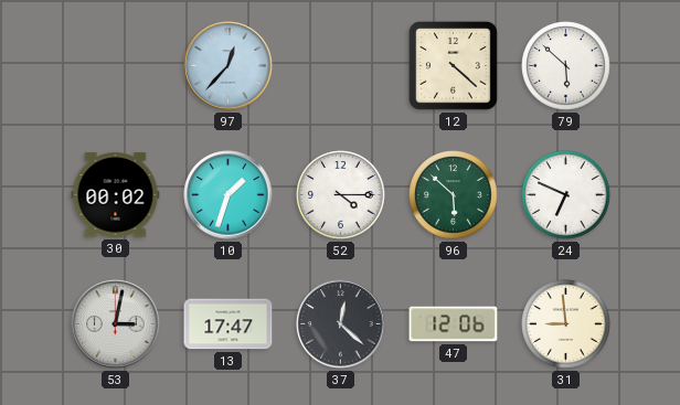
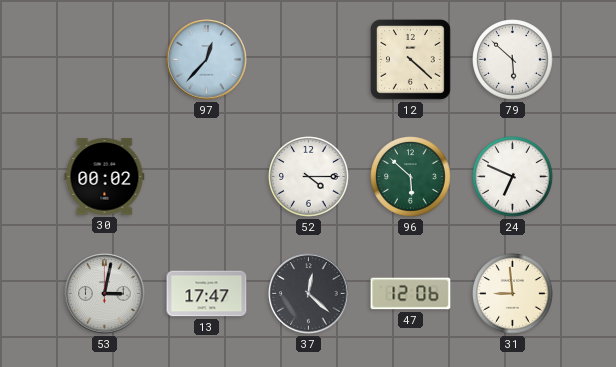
10: 1:33 -> none
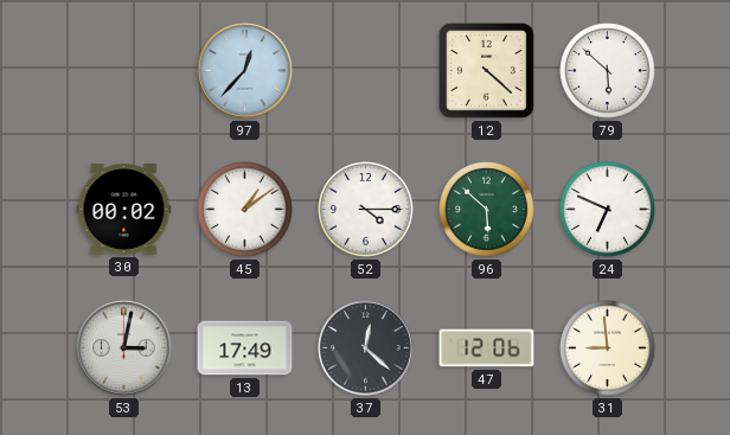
45: none -> 1:09
13: 17:47 -> 17:49
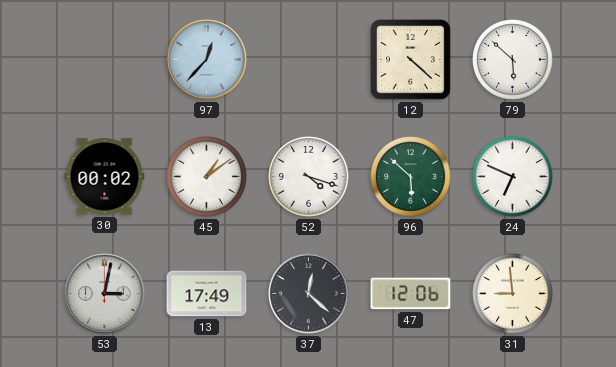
52: 4:15 -> 4:18
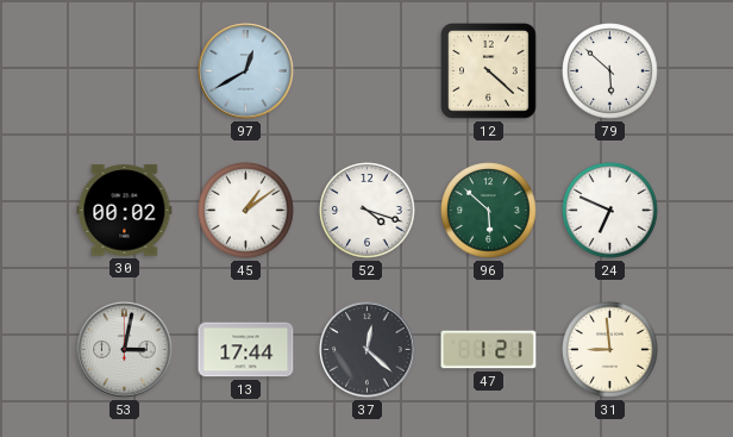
97: 12:37 -> 12:40
13: 17:49 -> 17:44
47: 12:06 -> 1:21
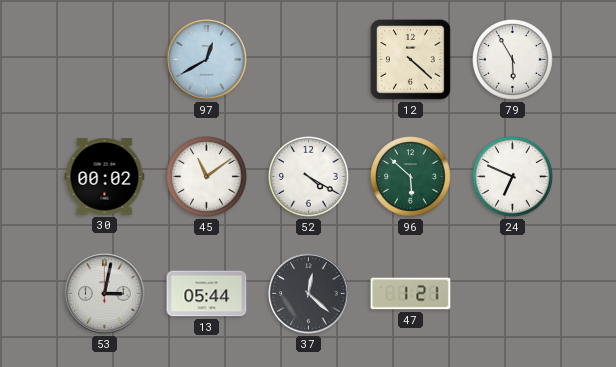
79: 5:52 -> 5:55
45: 1:09 -> 11:09
52: 4:18 -> 4:20
13: 17:44 -> 05:44
31: 8:59 -> none
